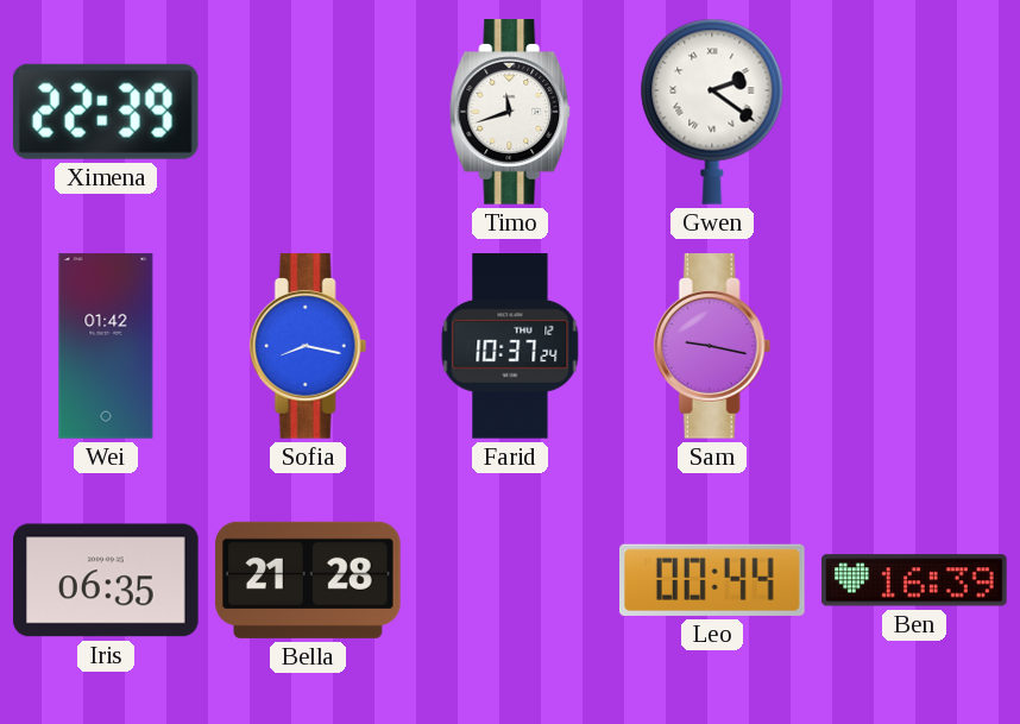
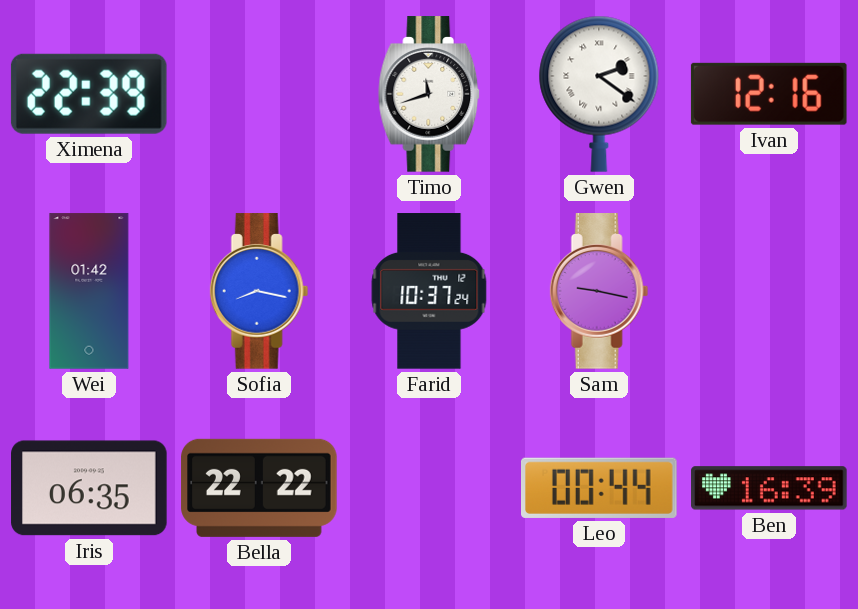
Ivan: none -> 12:16
Bella: 21:28 -> 22:22
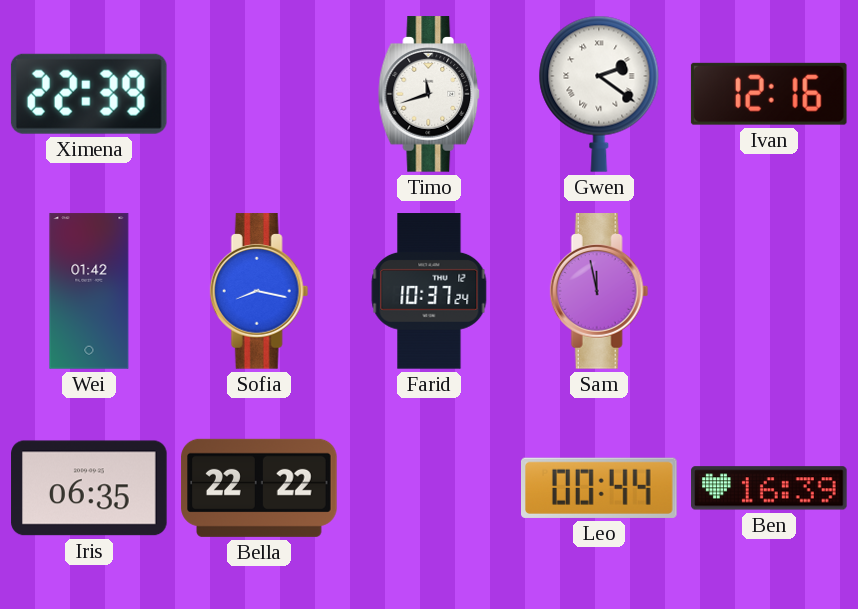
Sam: 9:17 -> 11:58
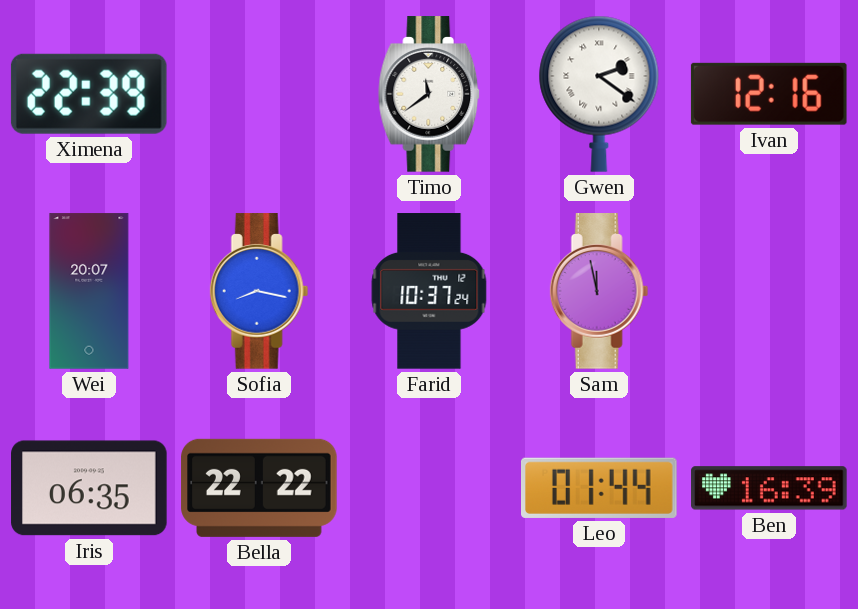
Timo: 11:42 -> 11:39
Wei: 01:42 -> 20:07
Leo: 00:44 -> 01:44
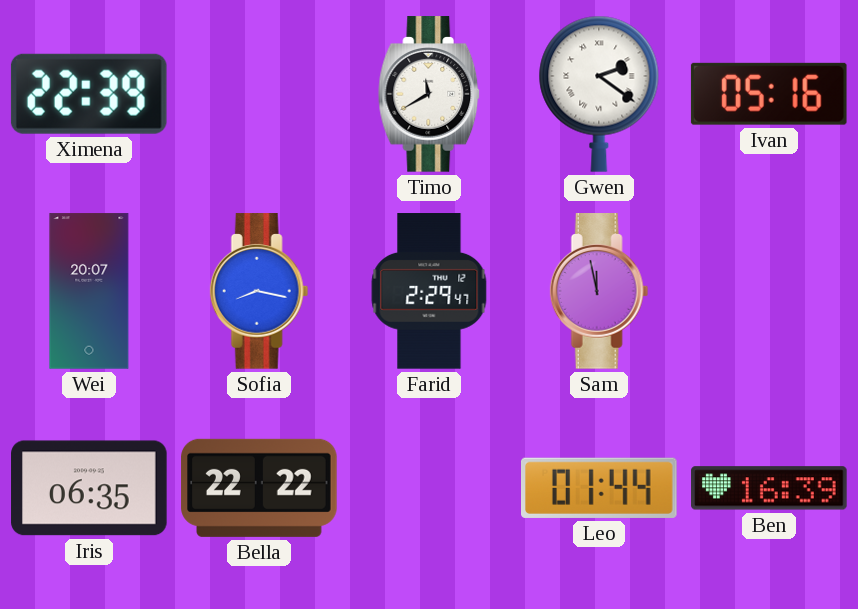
Timo: 11:39 -> 11:40
Ivan: 12:16 -> 05:16
Farid: 10:37 -> 2:29
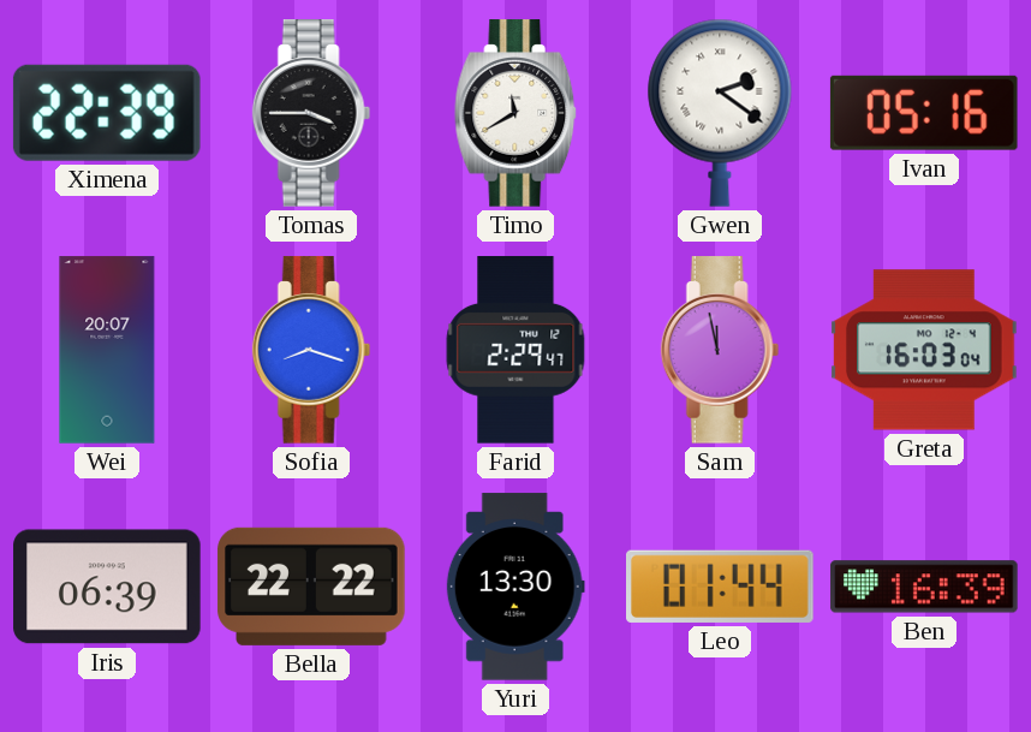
Tomas: none -> 3:45
Sofia: 8:17 -> 8:18
Greta: none -> 16:03
Iris: 06:35 -> 06:39
Yuri: none -> 13:30
